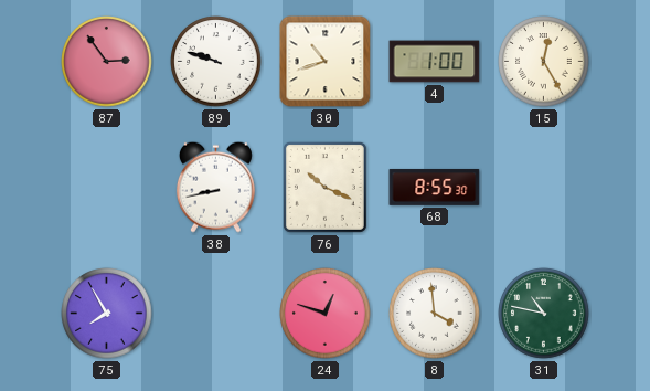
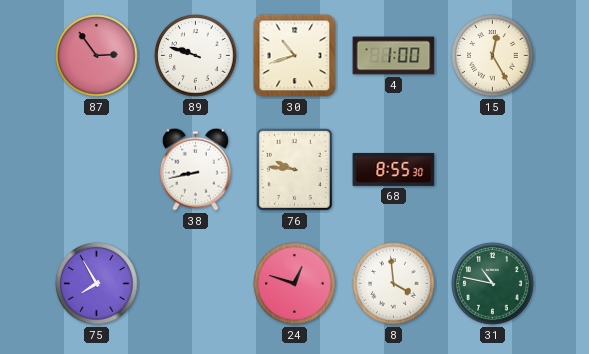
76: 10:19 -> 9:46
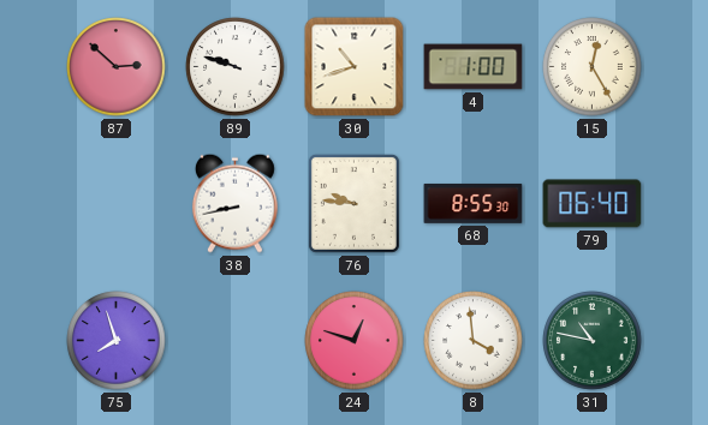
87: 2:54 -> 2:52
79: none -> 06:40
75: 7:55 -> 7:57
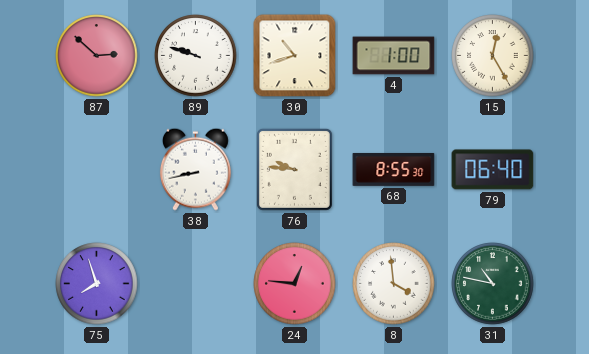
24: 12:48 -> 12:46
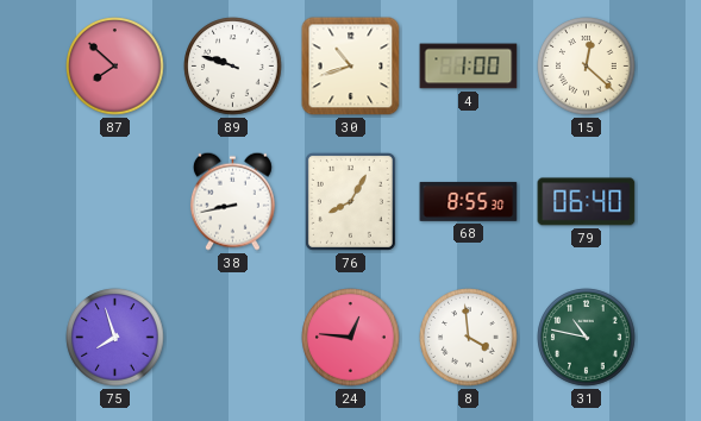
87: 2:52 -> 7:52
15: 12:25 -> 12:22
76: 9:46 -> 8:05
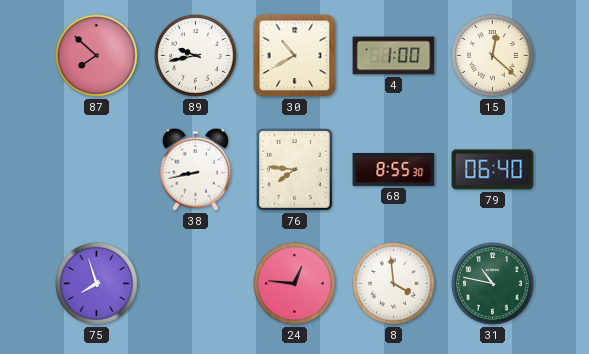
89: 9:48 -> 9:43
30: 10:42 -> 10:40
76: 8:05 -> 7:46
